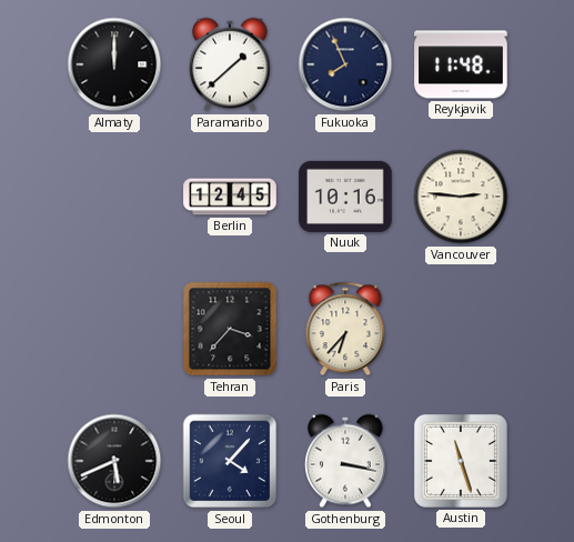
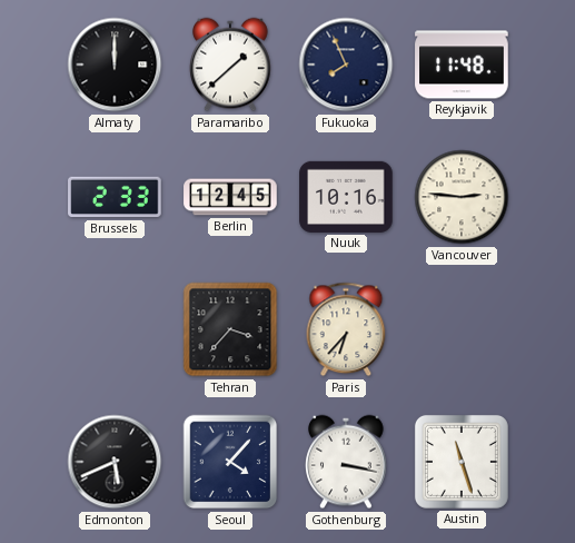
Brussels: none -> 2:33
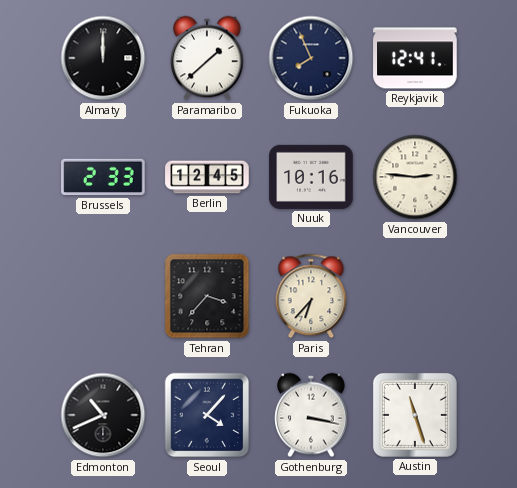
Reykjavik: 11:48 -> 12:41
Edmonton: 5:41 -> 10:41
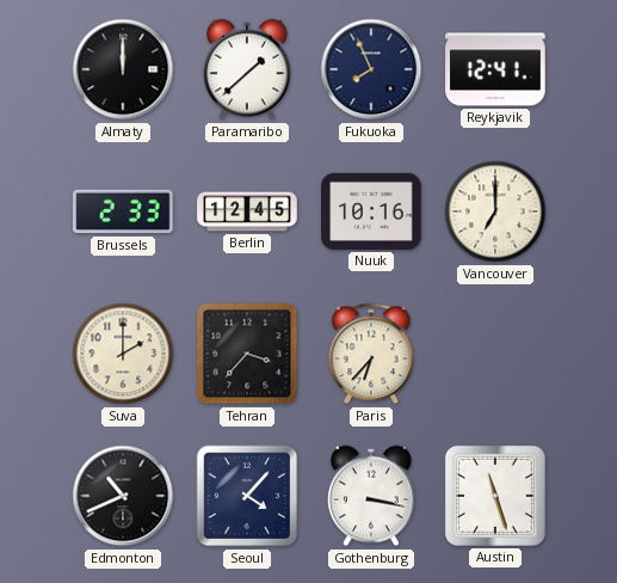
Vancouver: 2:46 -> 7:00
Suva: none -> 2:00
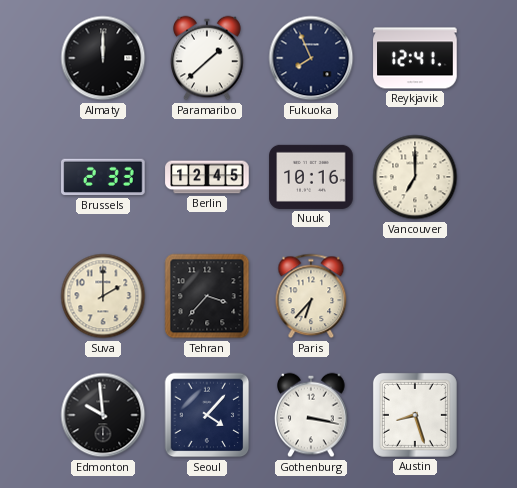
Edmonton: 10:41 -> 9:59
Austin: 11:27 -> 8:27
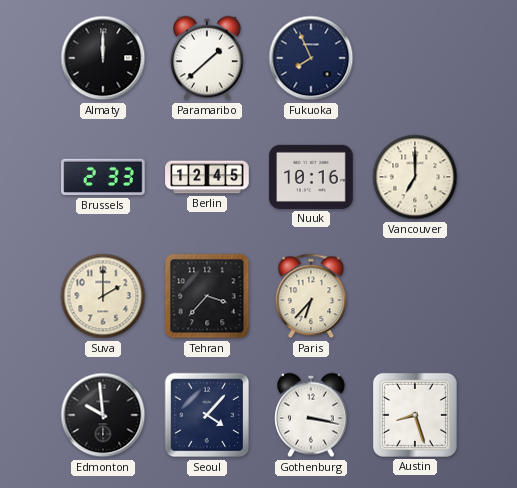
Reykjavik: 12:41 -> none
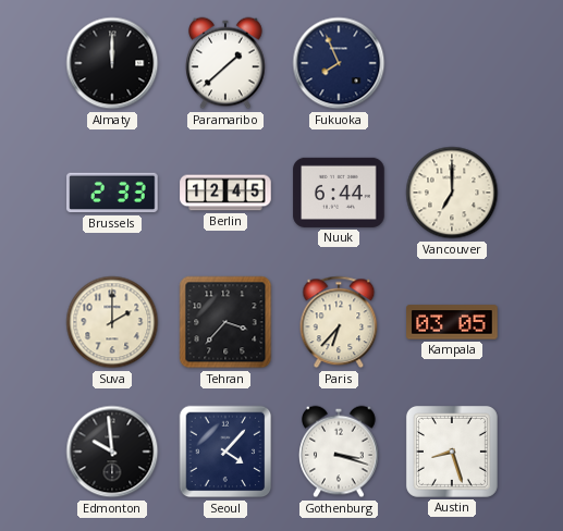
Nuuk: 10:16 -> 6:44
Kampala: none -> 03:05
Gothenburg: 3:17 -> 3:18
